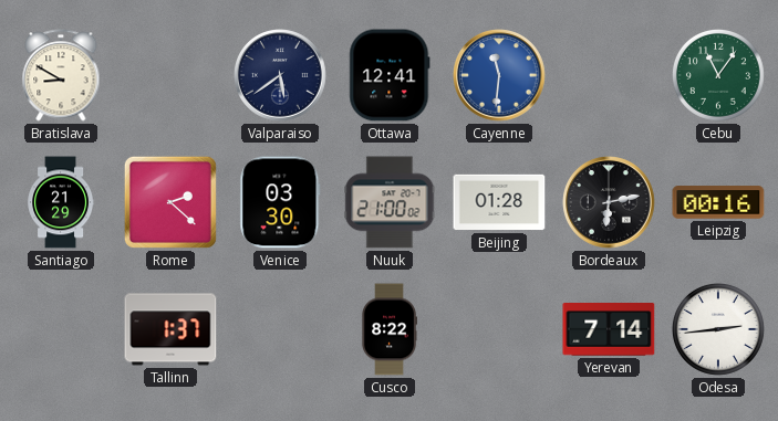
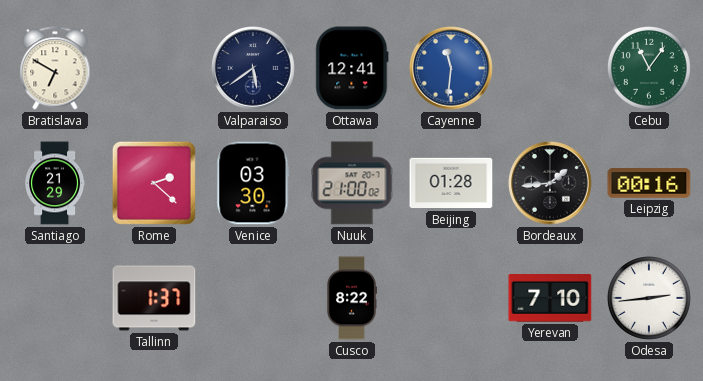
Bratislava: 8:50 -> 6:50
Bordeaux: 6:13 -> 1:44
Yerevan: 7:14 -> 7:10
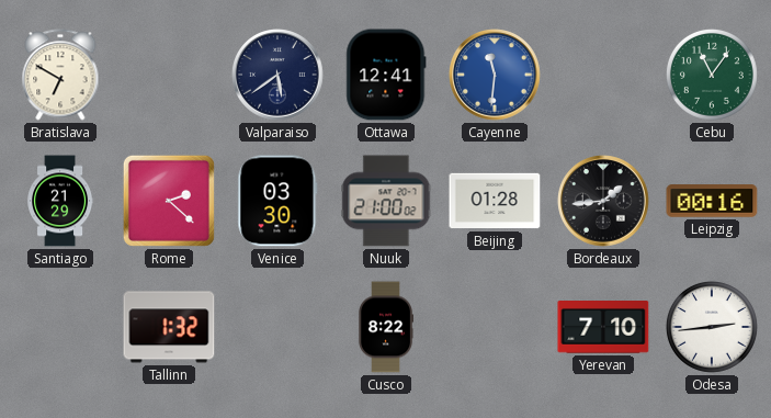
Tallinn: 1:37 -> 1:32
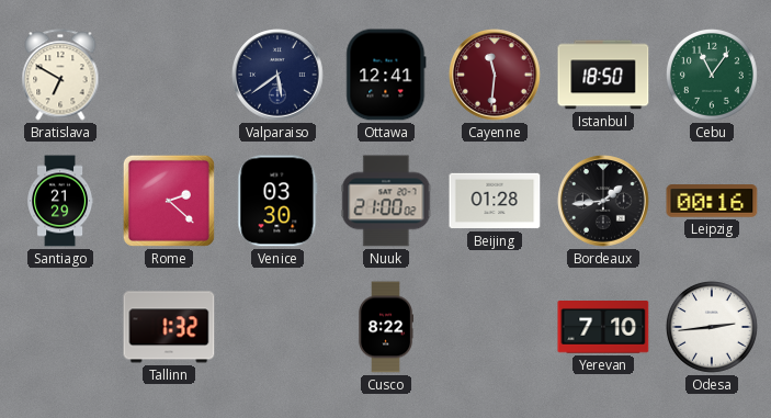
Cayenne dial: blue -> burgundy
Istanbul: none -> 18:50
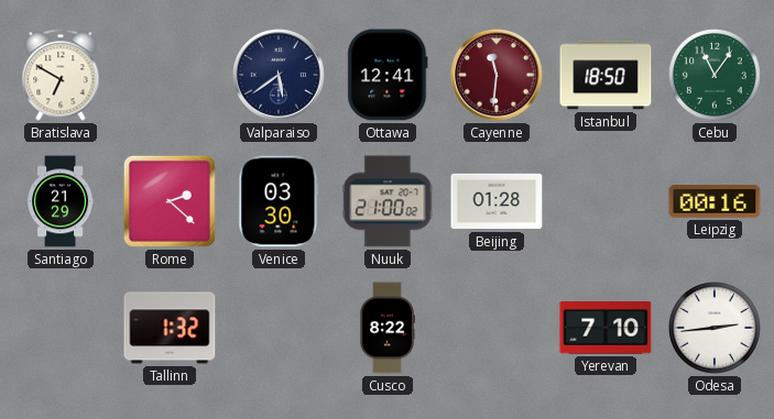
Bordeaux: 1:44 -> none
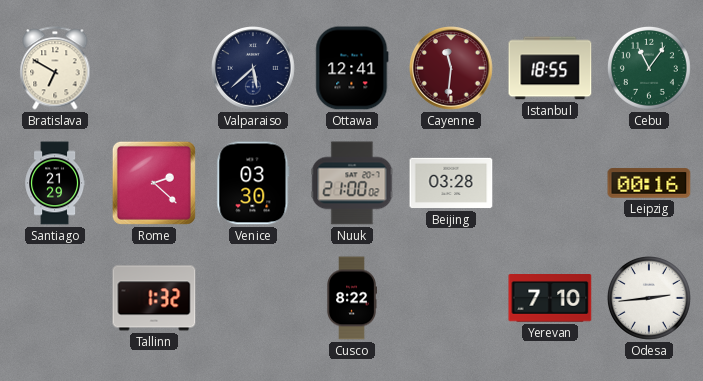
Valparaiso: 5:39 -> 5:38
Istanbul: 18:50 -> 18:55
Beijing: 01:28 -> 03:28
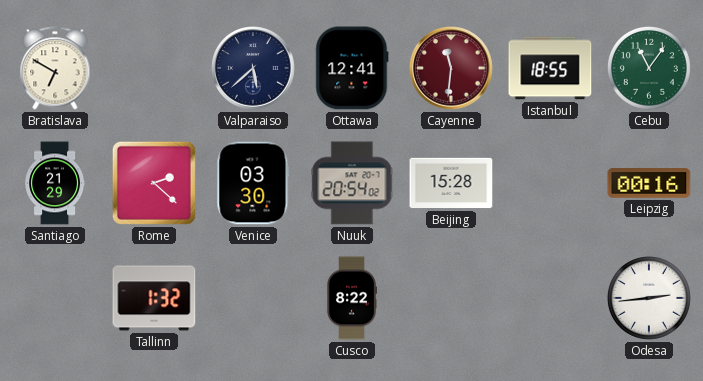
Nuuk: 21:00 -> 20:54
Beijing: 03:28 -> 15:28
Yerevan: 7:10 -> none
